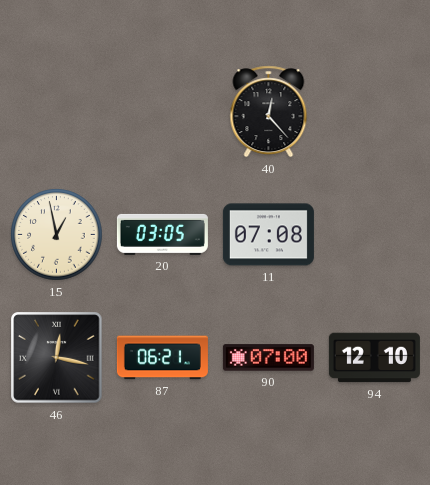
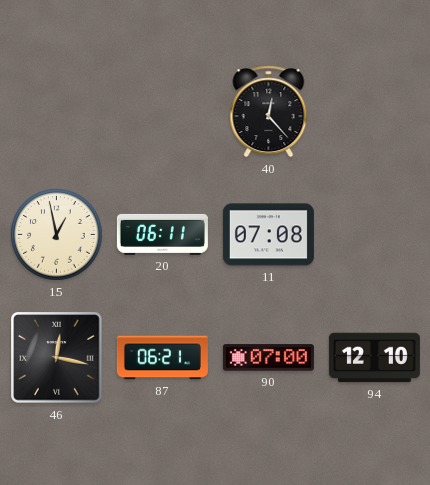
20: 03:05 -> 06:11
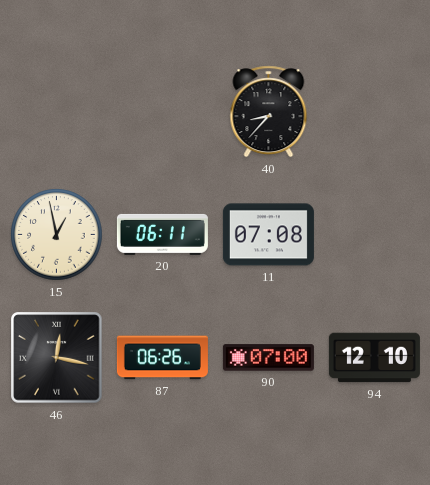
40: 12:23 -> 8:37
87: 06:21 -> 06:26
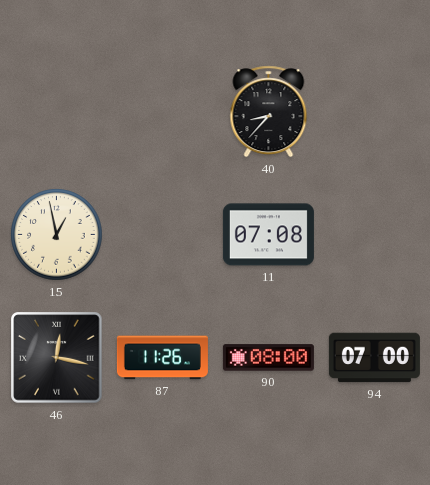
20: 06:11 -> none
87: 06:26 -> 11:26
90: 07:00 -> 08:00
94: 12:10 -> 07:00
